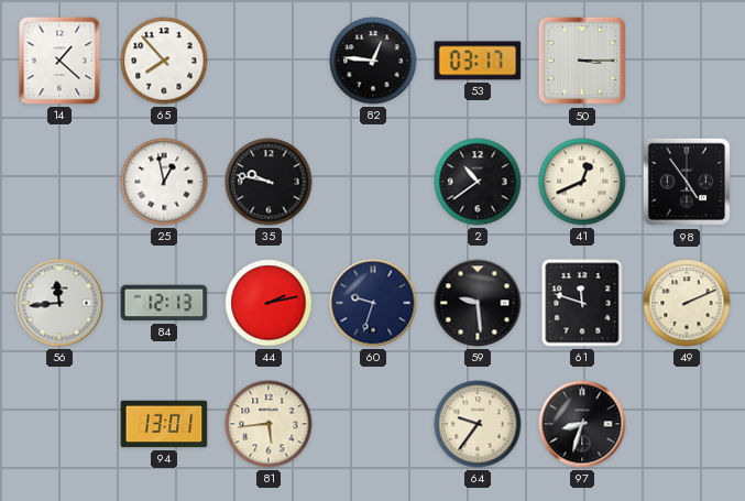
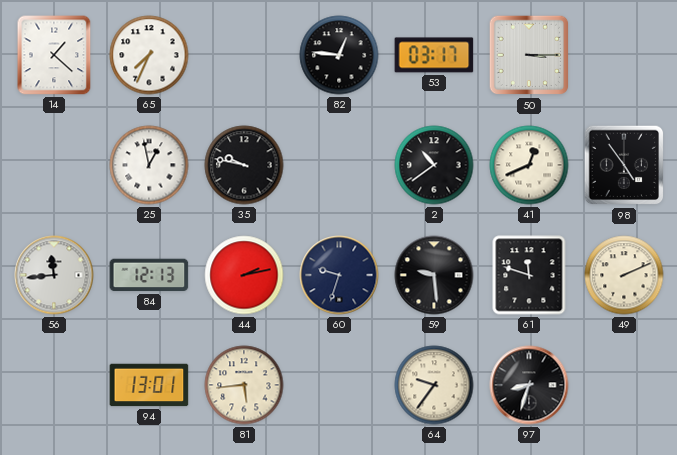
65: 7:53 -> 7:34
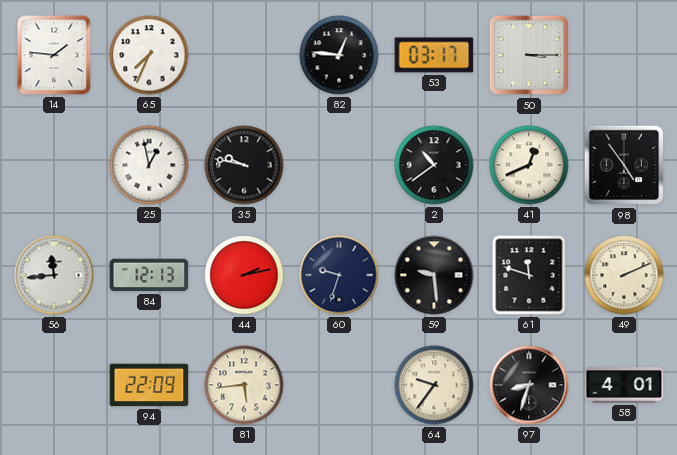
14: 1:22 -> 1:46
94: 13:01 -> 22:09
58: none -> 4:01
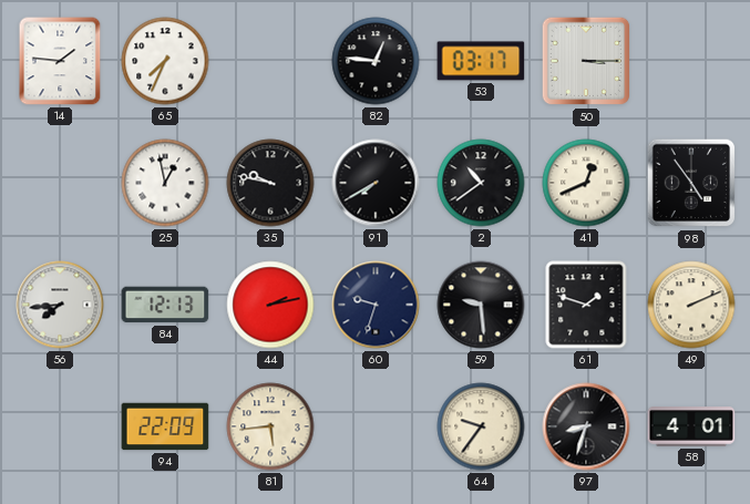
91: none -> 7:40
56: 11:44 -> 7:44
61: 11:48 -> 1:48
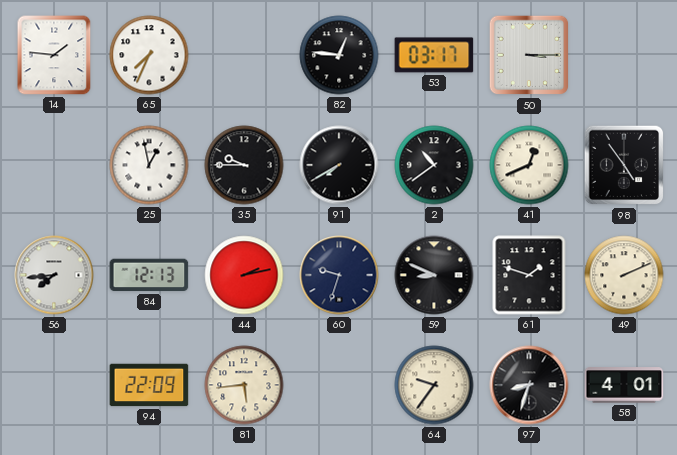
35: 9:47 -> 9:45
59: 9:29 -> 8:49
